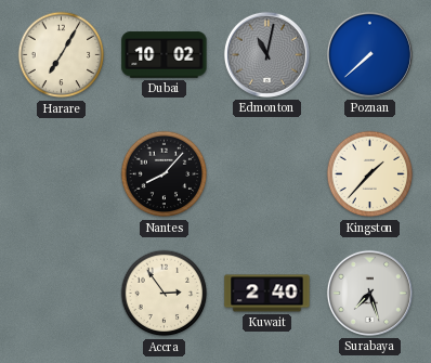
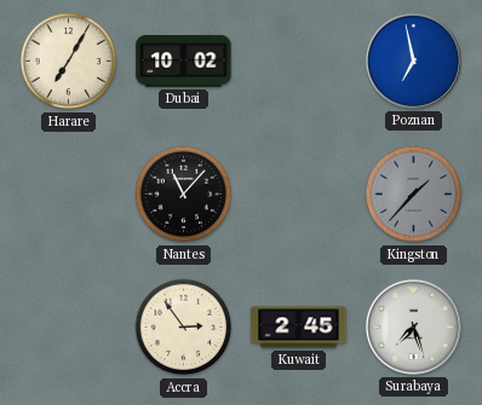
Edmonton: 11:02 -> none
Poznan: 7:38 -> 6:58
Nantes: 8:07 -> 11:07
Kingston dial: cream -> grey
Kuwait: 2:40 -> 2:45
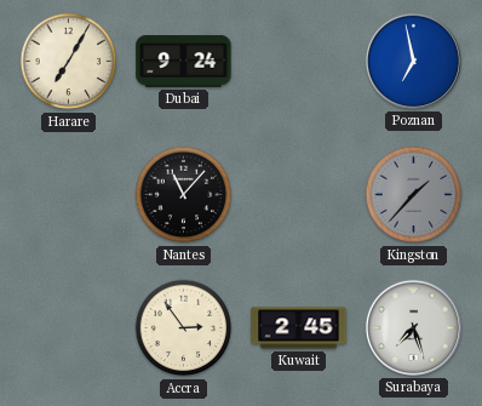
Dubai: 10:02 -> 9:24
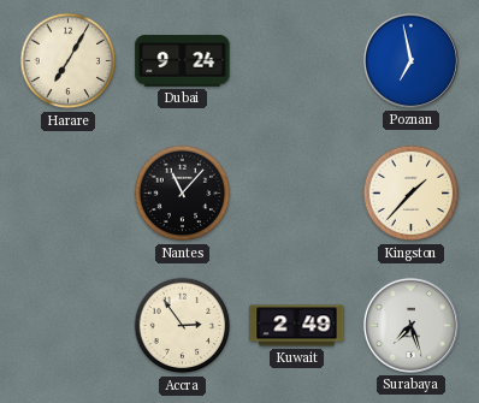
Kingston dial: grey -> cream
Kuwait: 2:45 -> 2:49
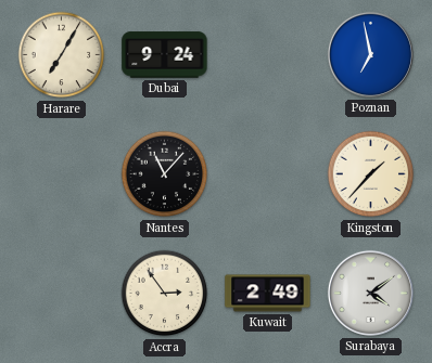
Surabaya: 7:27 -> 4:09
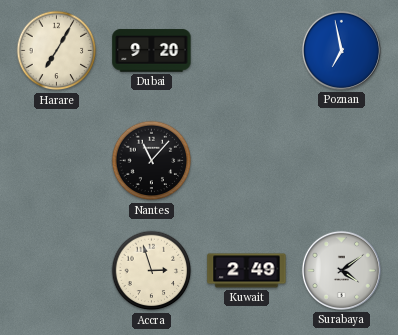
Dubai: 9:24 -> 9:20
Kingston: 1:37 -> none
Accra: 2:54 -> 2:57
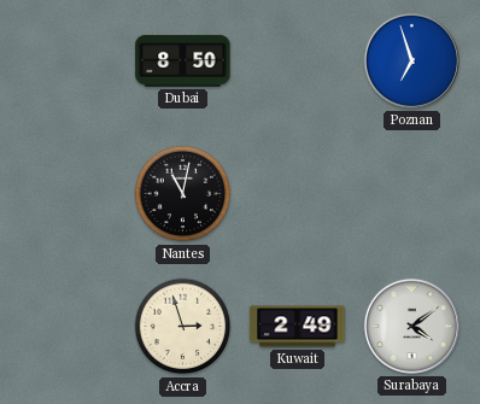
Harare: 7:05 -> none
Dubai: 9:20 -> 8:50
Poznan: 6:58 -> 6:57
Nantes: 11:07 -> 11:02
